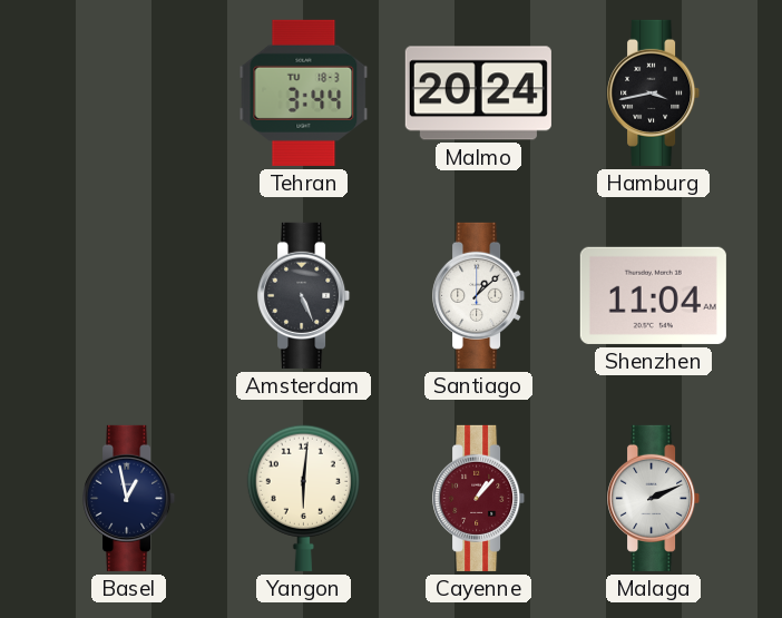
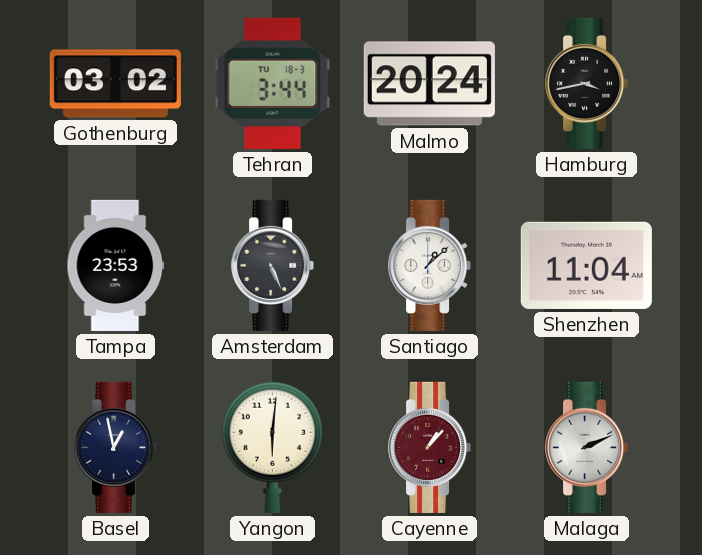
Gothenburg: none -> 03:02
Tampa: none -> 23:53
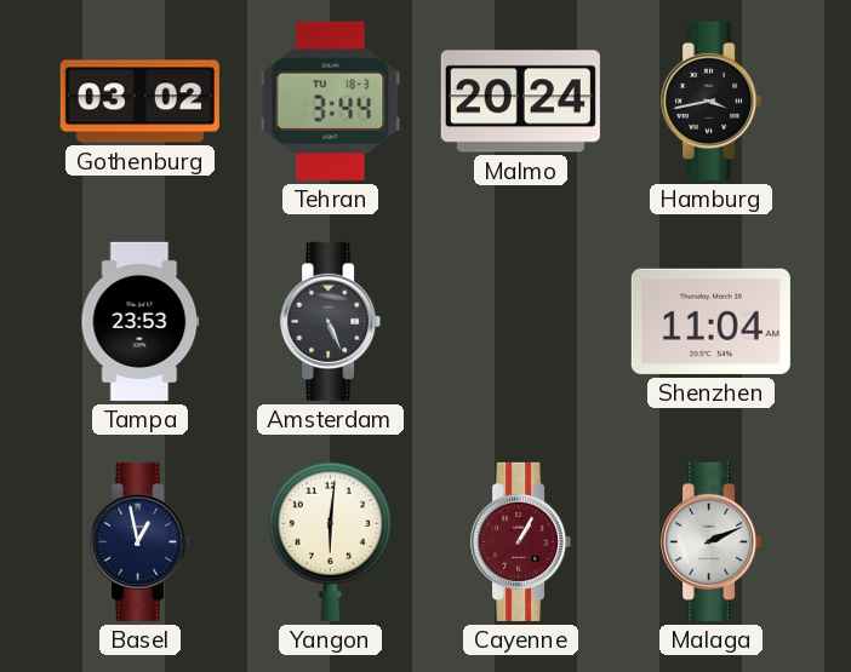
Santiago: 1:08 -> none
Cayenne: 1:07 -> 1:05
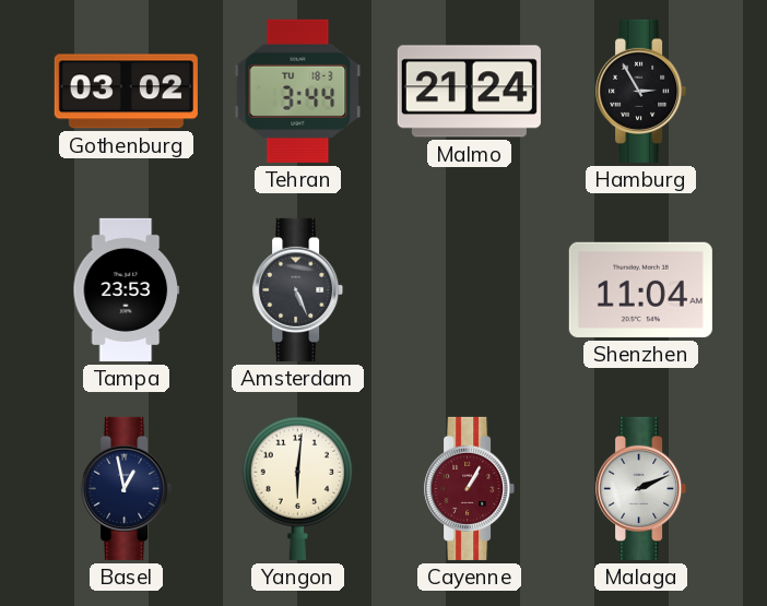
Malmo: 20:24 -> 21:24
Hamburg: 3:43 -> 2:55
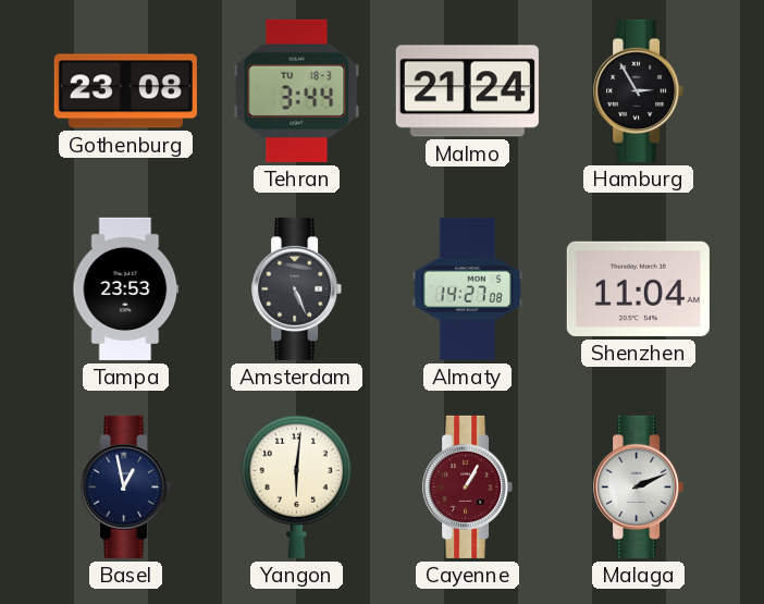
Gothenburg: 03:02 -> 23:08
Almaty: none -> 14:27
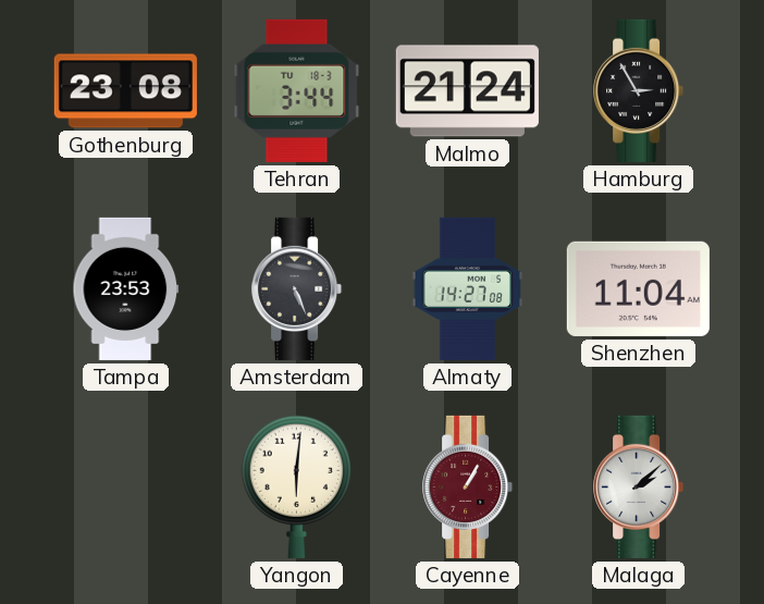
Basel: 12:58 -> none
Malaga: 2:11 -> 2:08
